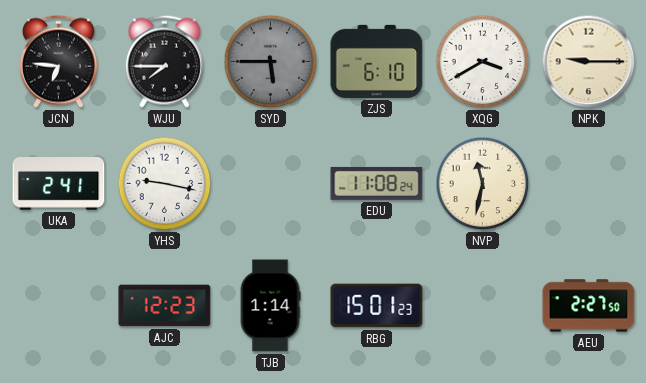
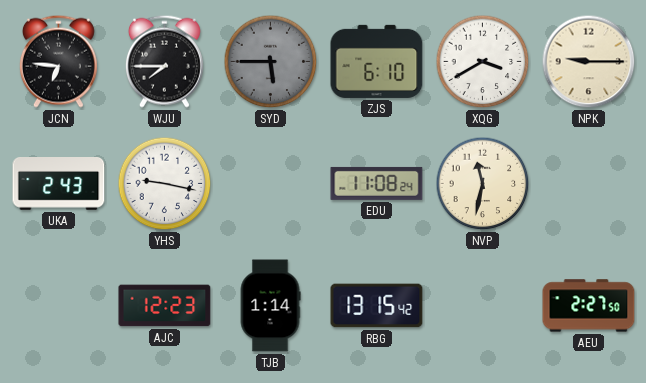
UKA: 2:41 -> 2:43
RBG: 15:01 -> 13:15
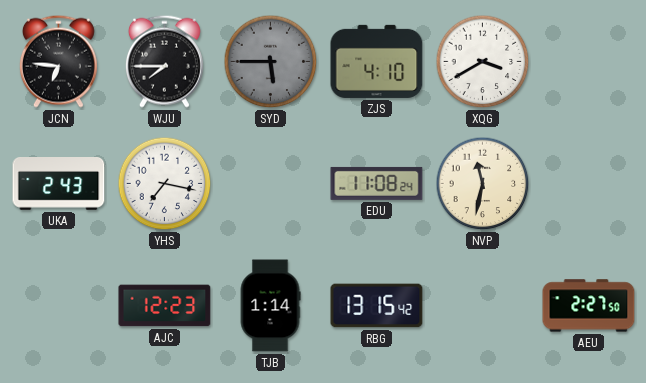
ZJS: 6:10 -> 4:10
NPK: 9:15 -> none
YHS: 9:17 -> 7:17
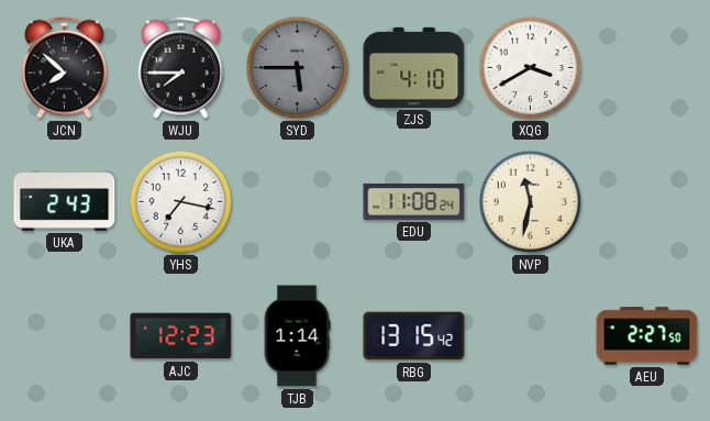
JCN: 6:46 -> 7:52
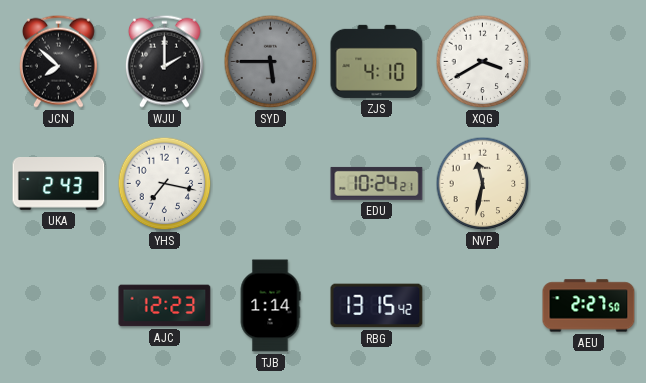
WJU: 7:45 -> 2:00
EDU: 11:08 -> 10:24
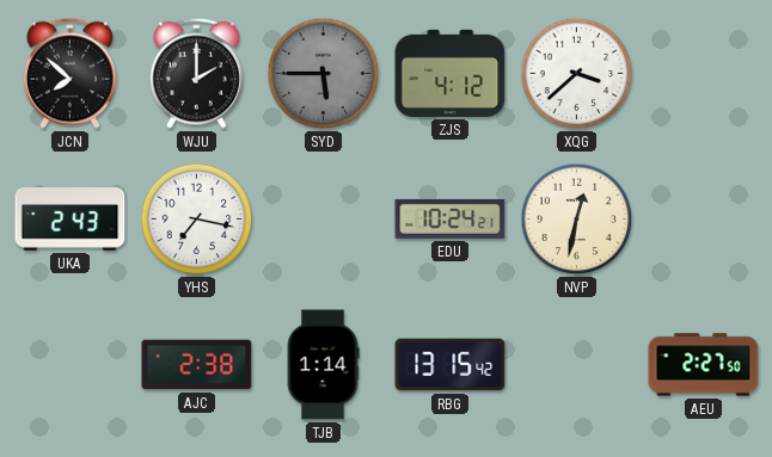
ZJS: 4:10 -> 4:12
XQG: 3:40 -> 3:38
NVP: 11:32 -> 12:32
AJC: 12:23 -> 2:38
